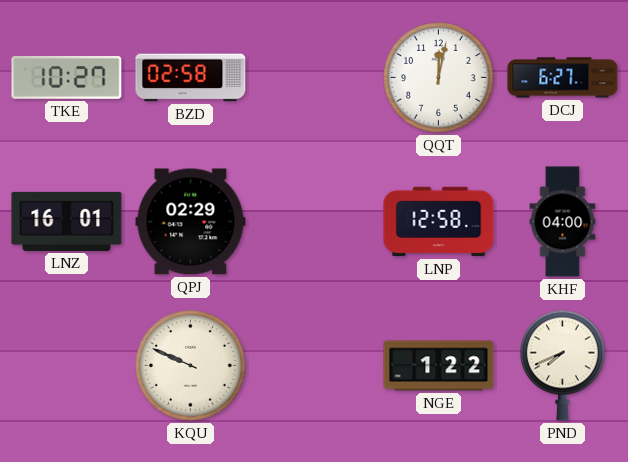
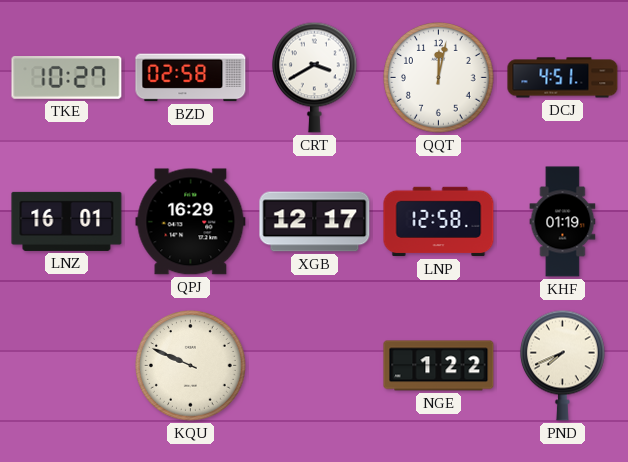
CRT: none -> 3:40
DCJ: 6:27 -> 4:51
QPJ: 02:29 -> 16:29
XGB: none -> 12:17
KHF: 04:00 -> 01:19
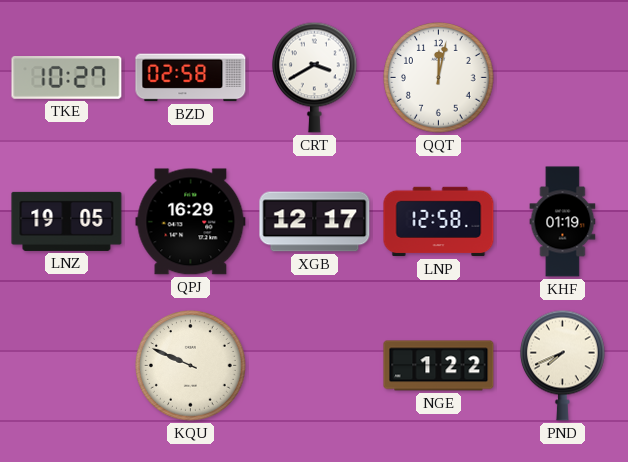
DCJ: 4:51 -> none
LNZ: 16:01 -> 19:05
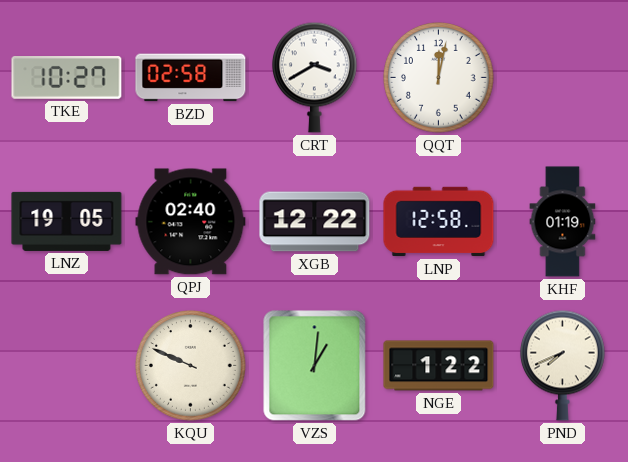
QPJ: 16:29 -> 02:40
XGB: 12:17 -> 12:22
VZS: none -> 1:01
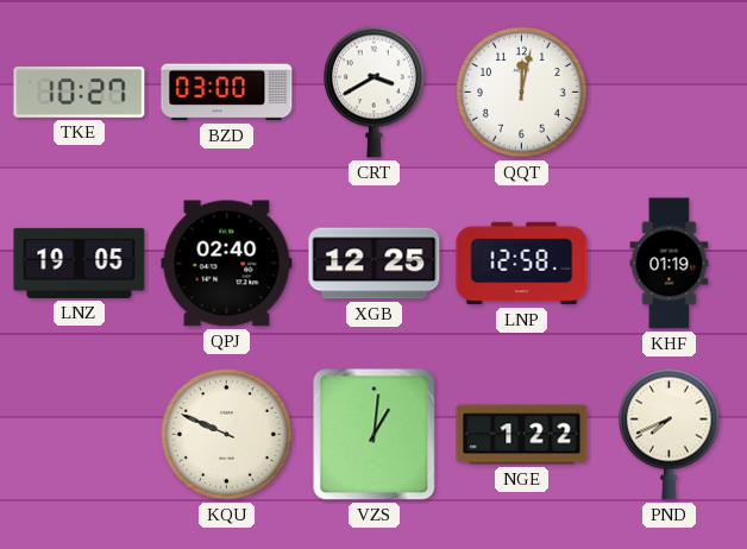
BZD: 02:58 -> 03:00
XGB: 12:22 -> 12:25
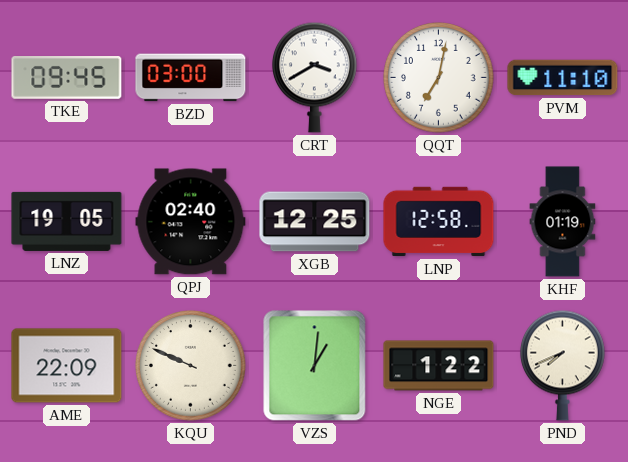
TKE: 10:27 -> 09:45
QQT: 12:02 -> 7:02
PVM: none -> 11:10
AME: none -> 22:09
